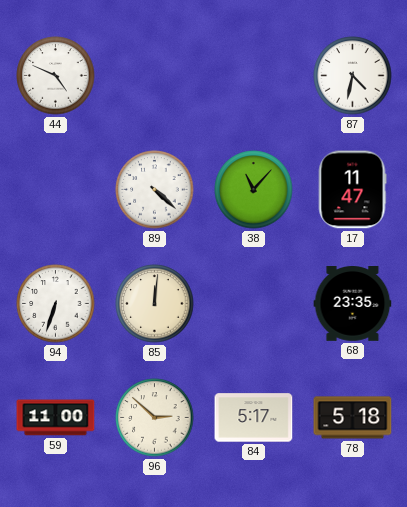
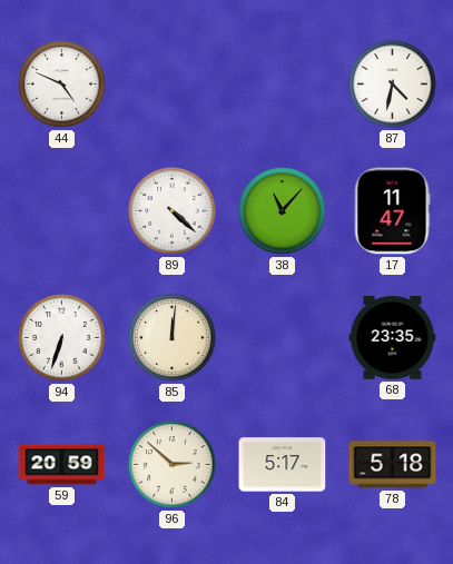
59: 11:00 -> 20:59
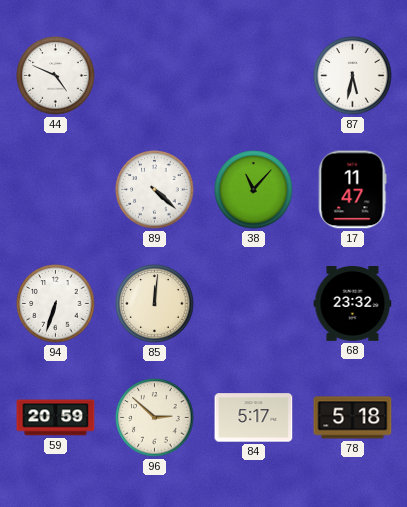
87: 4:32 -> 5:32
68: 23:35 -> 23:32
